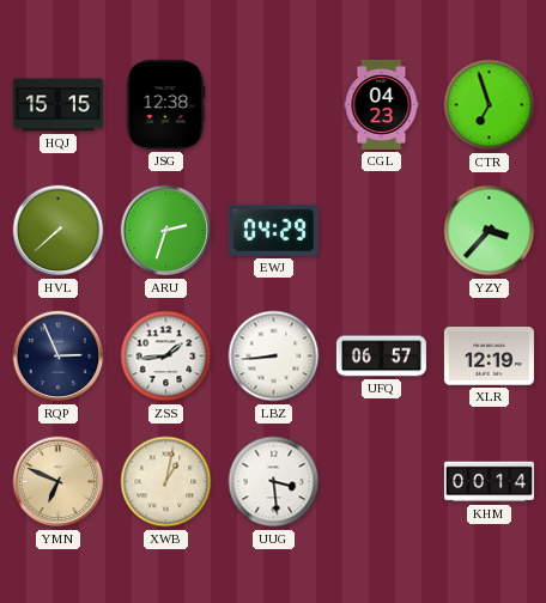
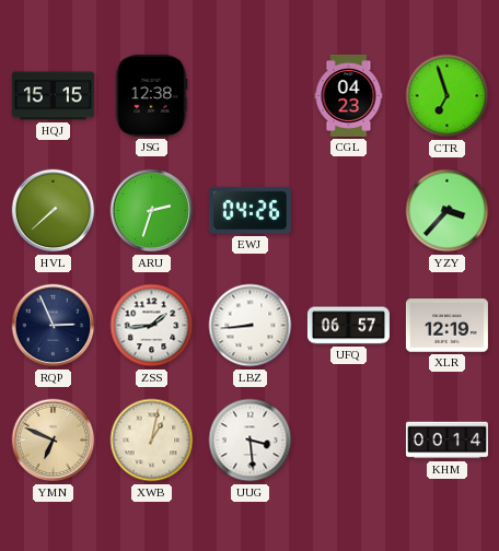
EWJ: 04:29 -> 04:26
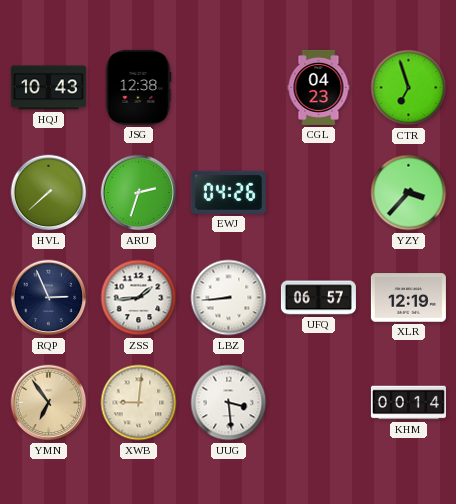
HQJ: 15:15 -> 10:43
YMN: 6:49 -> 6:54
XWB: 1:02 -> 9:01
